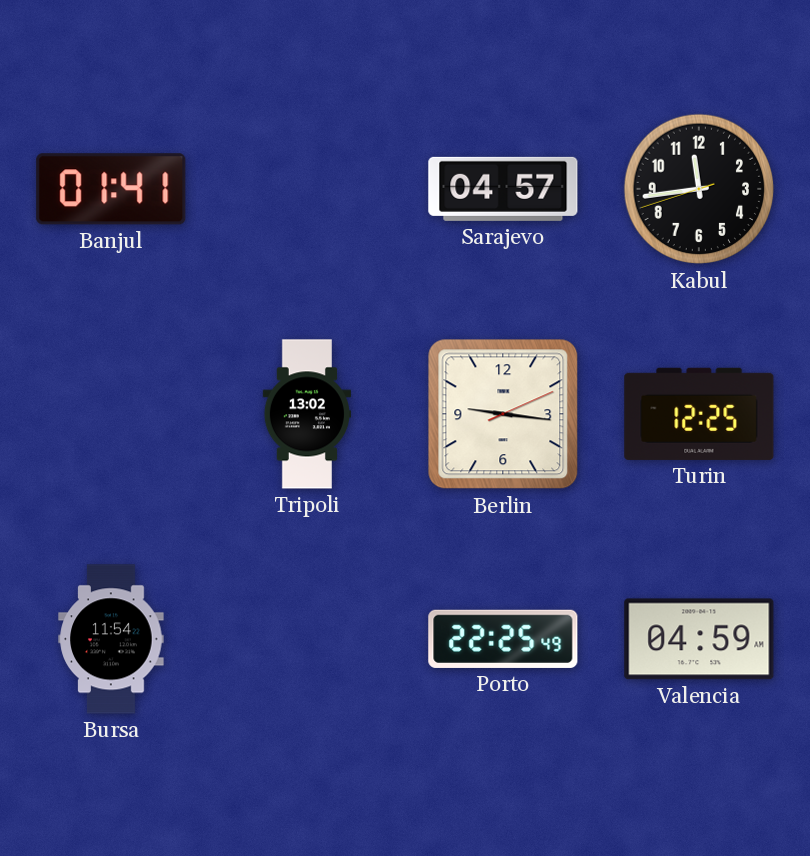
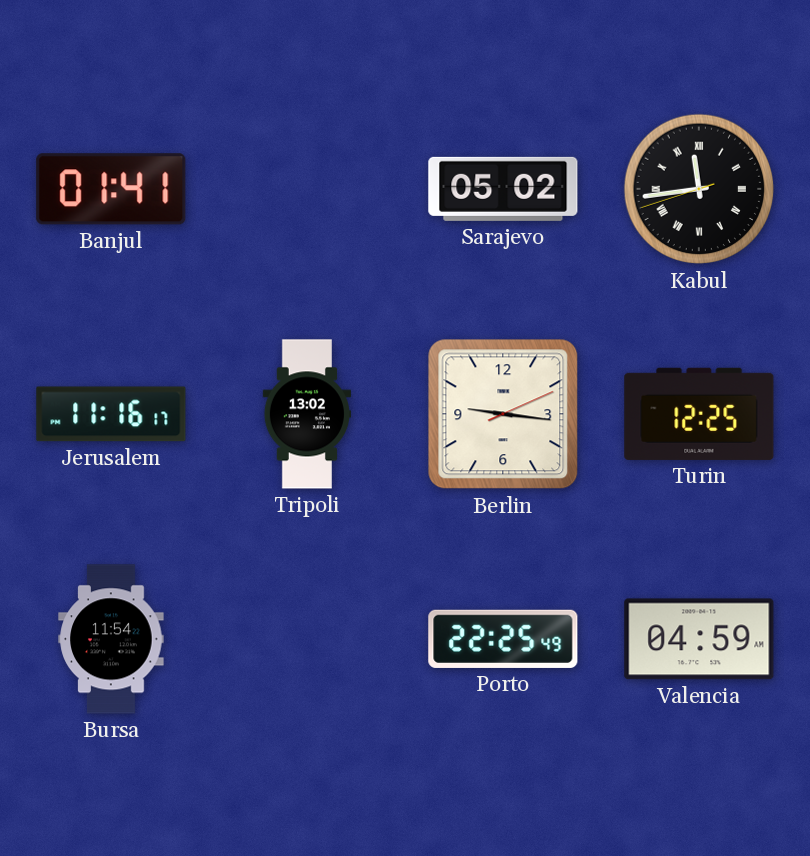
Sarajevo: 04:57 -> 05:02
Kabul numerals: Arabic -> Roman
Jerusalem: none -> 11:16
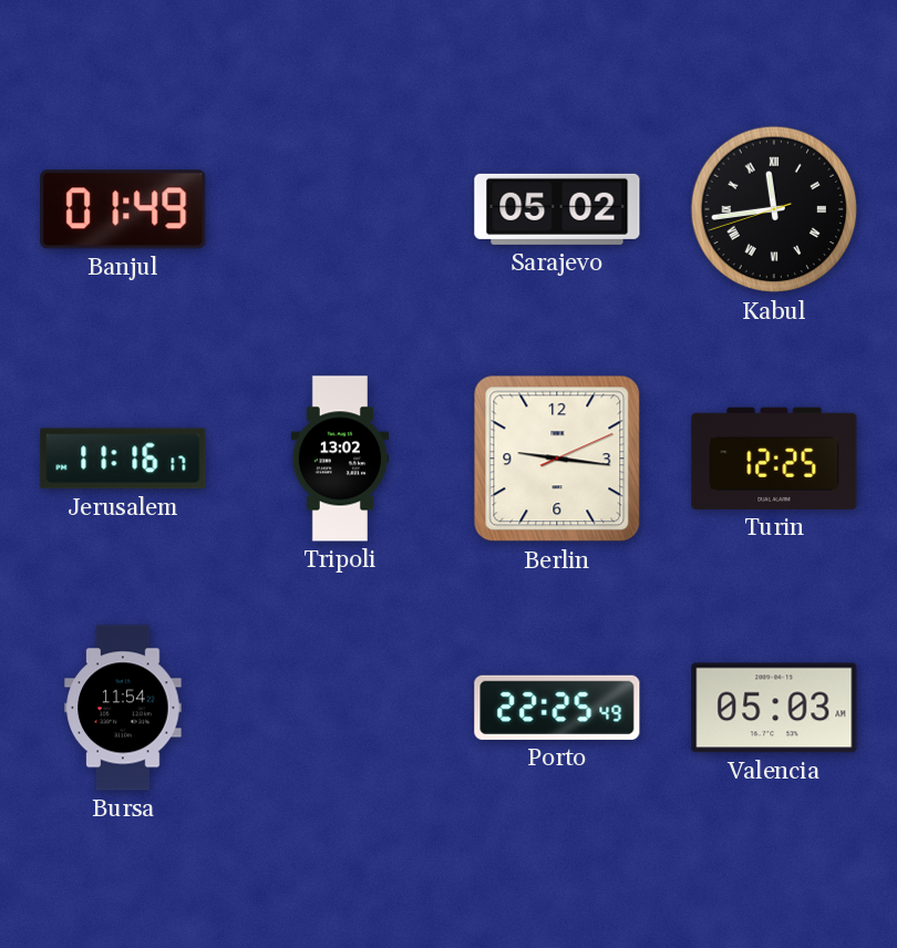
Banjul: 01:41 -> 01:49
Valencia: 04:59 -> 05:03
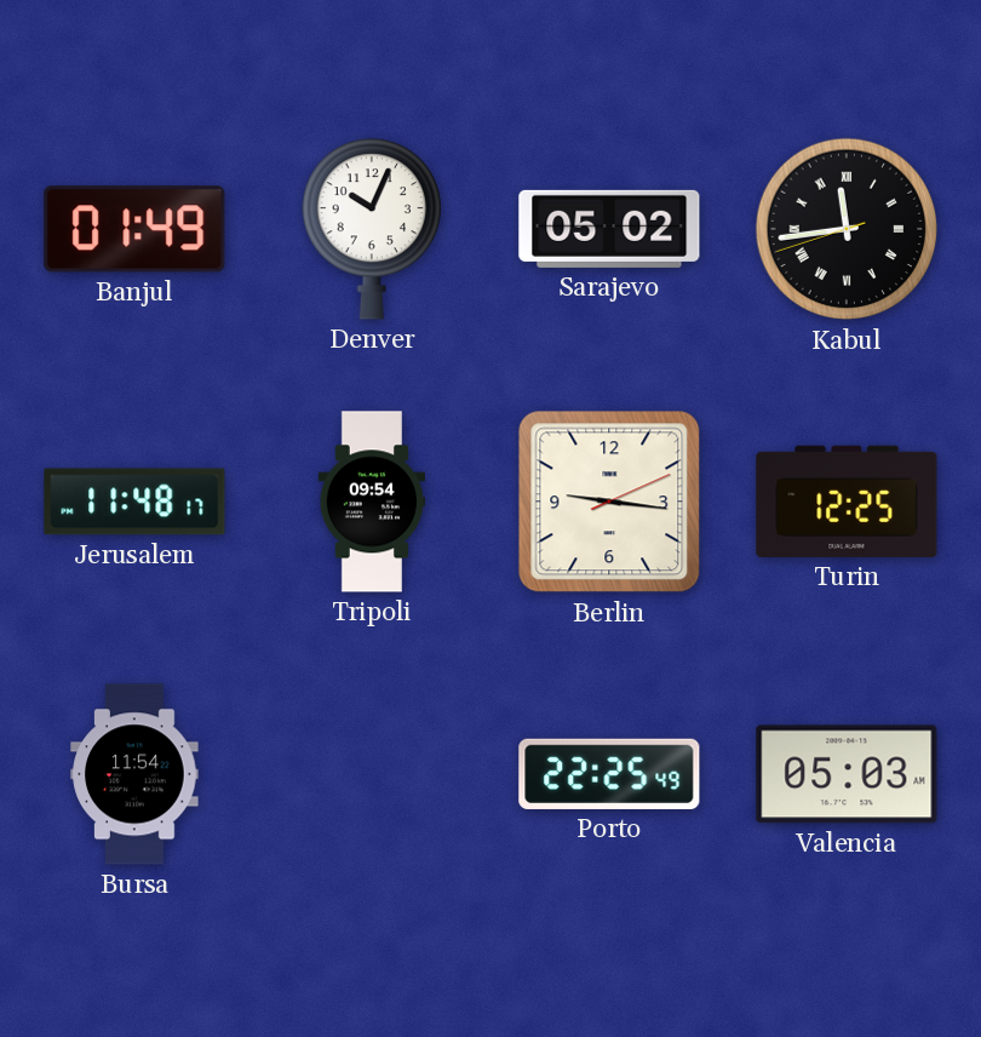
Denver: none -> 10:04
Jerusalem: 11:16 -> 11:48
Tripoli: 13:02 -> 09:54
